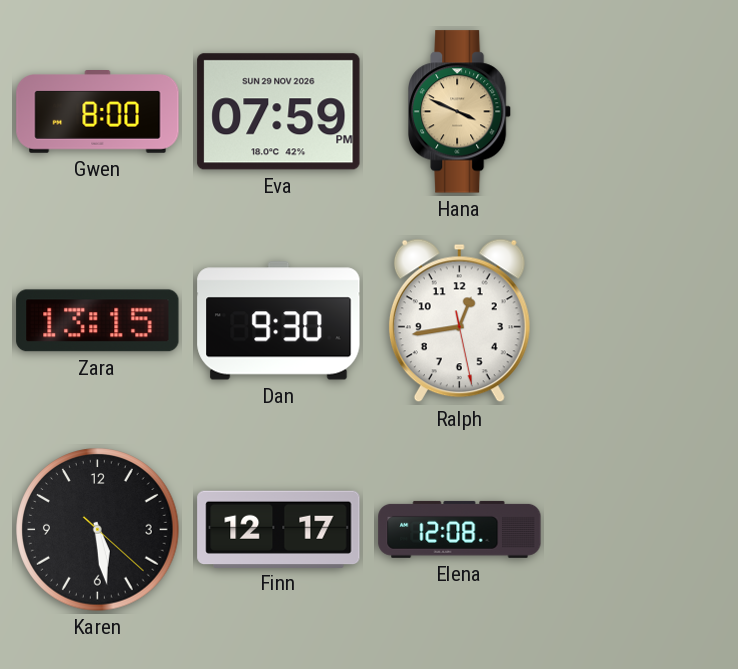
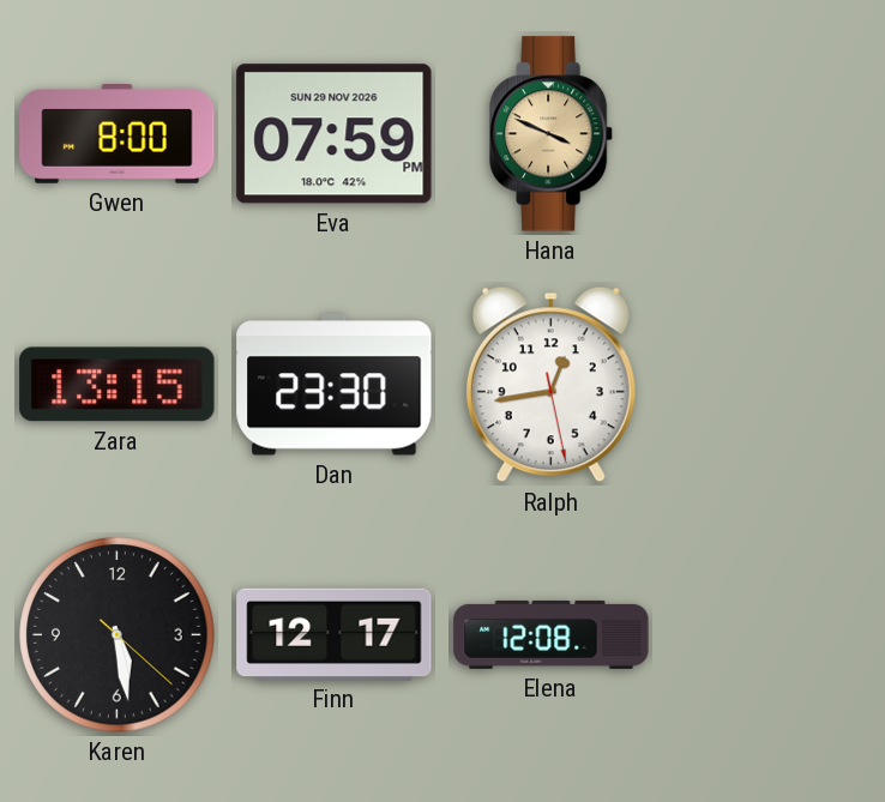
Dan: 9:30 -> 23:30
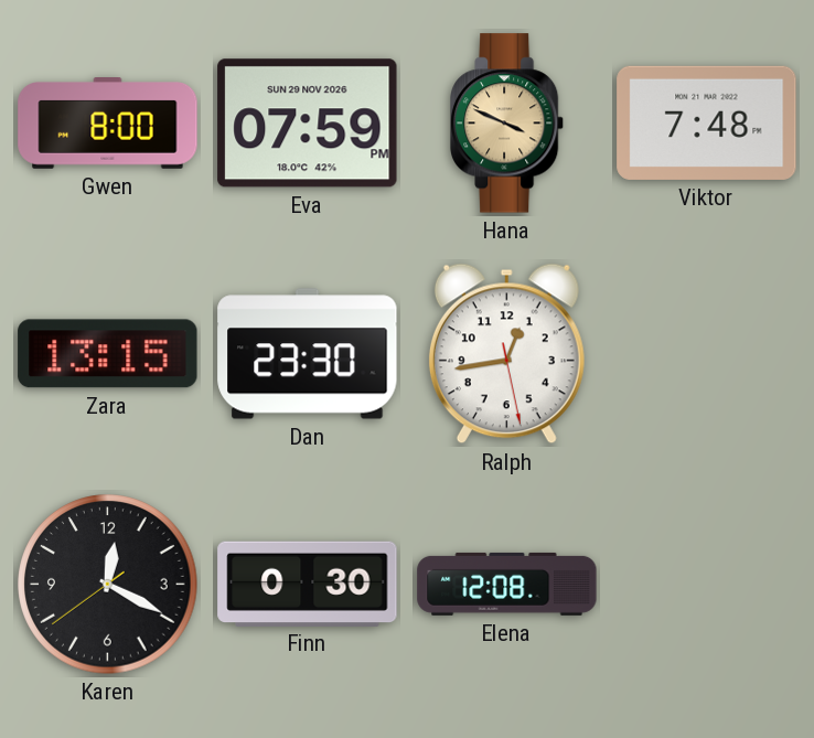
Viktor: none -> 7:48
Karen: 5:28 -> 12:19
Finn: 12:17 -> 0:30
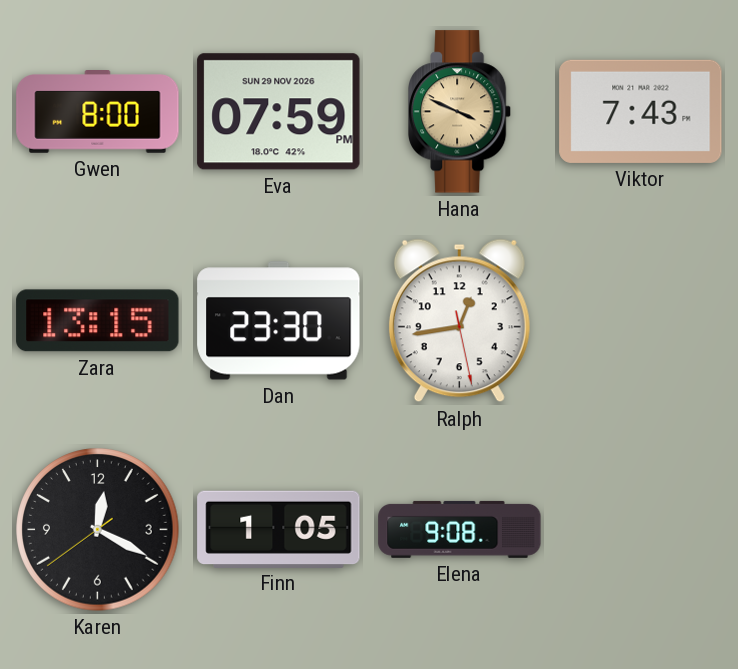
Viktor: 7:48 -> 7:43
Finn: 0:30 -> 1:05
Elena: 12:08 -> 9:08
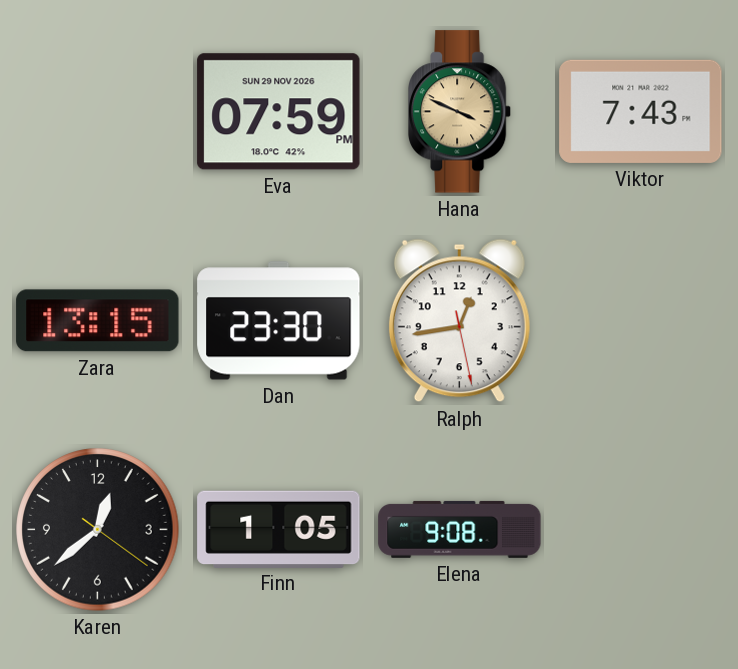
Gwen: 8:00 -> none
Karen: 12:19 -> 12:38
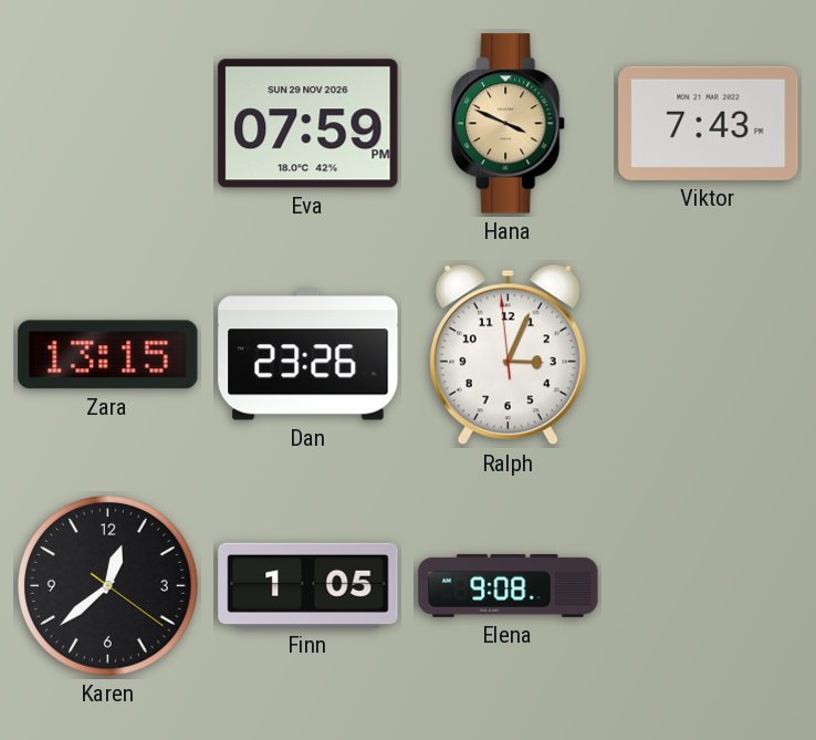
Dan: 23:30 -> 23:26
Ralph: 12:43 -> 3:03
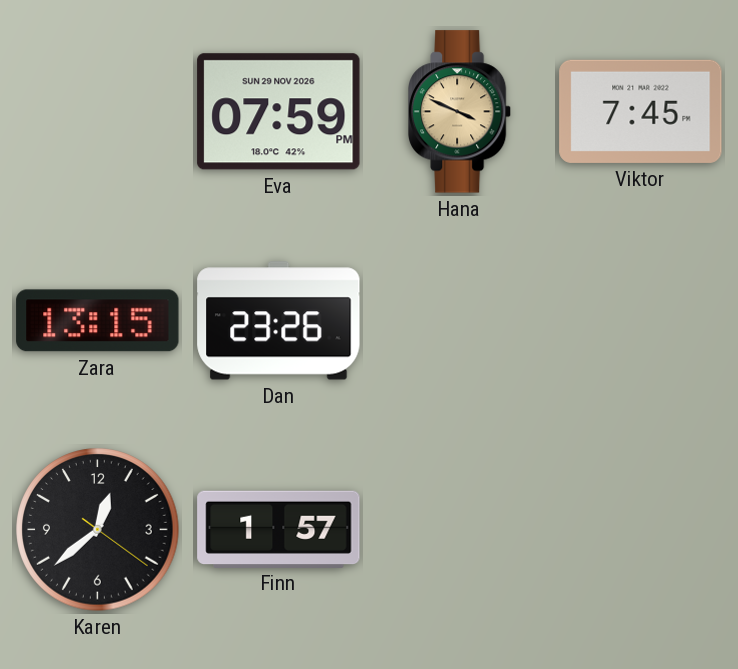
Viktor: 7:43 -> 7:45
Ralph: 3:03 -> none
Finn: 1:05 -> 1:57
Elena: 9:08 -> none
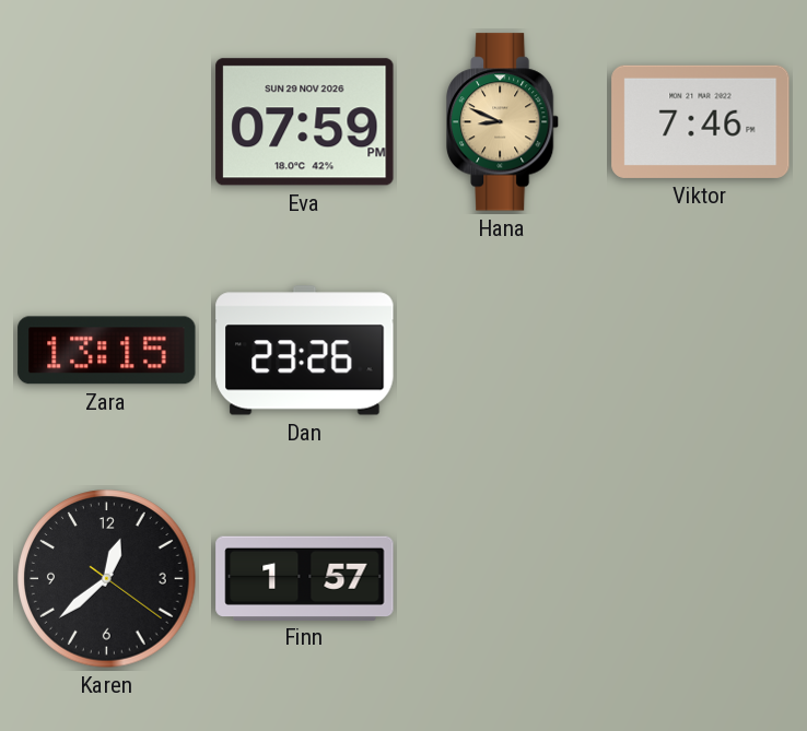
Hana: 3:49 -> 8:49
Viktor: 7:45 -> 7:46
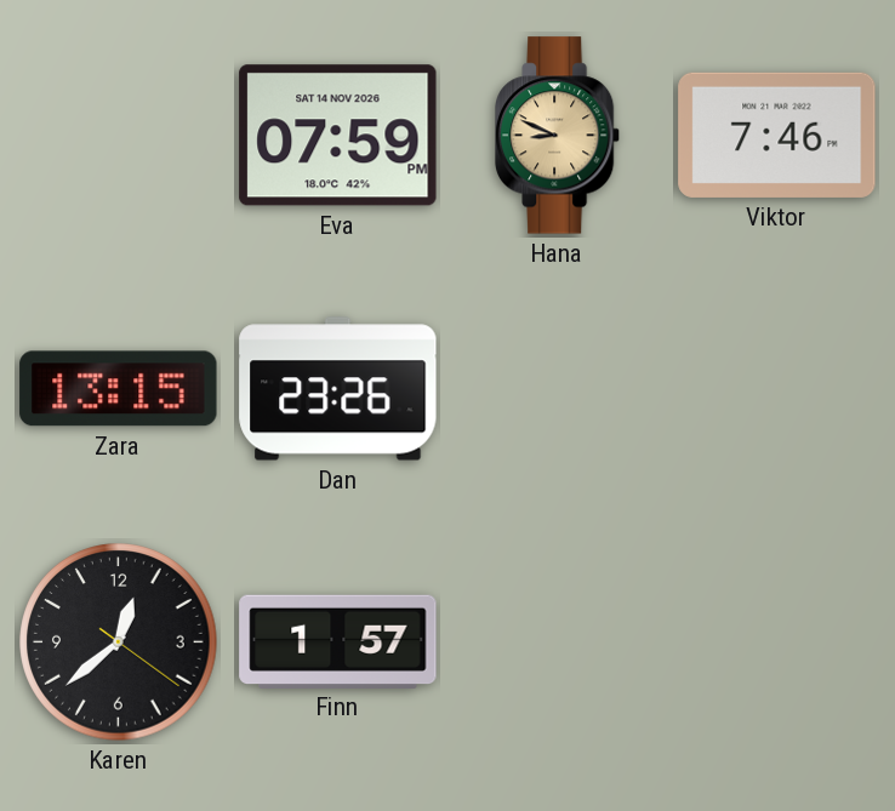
Eva date: SUN 29 NOV 2026 -> SAT 14 NOV 2026
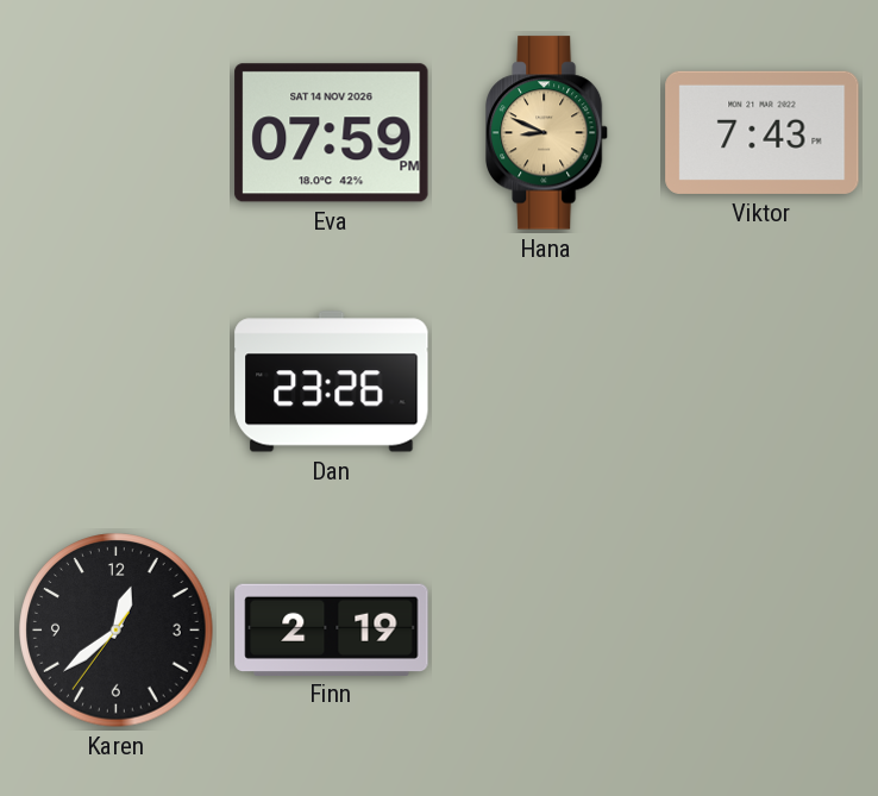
Viktor: 7:46 -> 7:43
Zara: 13:15 -> none
Karen: 12:38:21 -> 12:38:36
Finn: 1:57 -> 2:19
